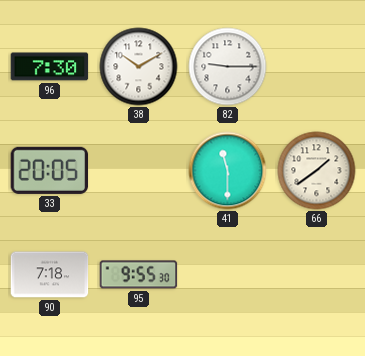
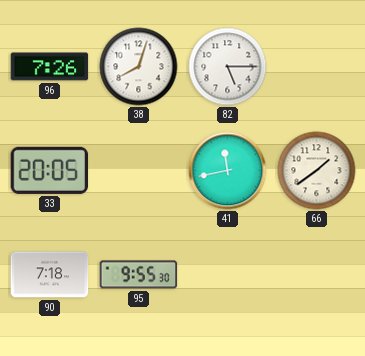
96: 7:30 -> 7:26
38: 10:10 -> 8:03
82: 9:15 -> 5:15
41: 11:30 -> 11:43
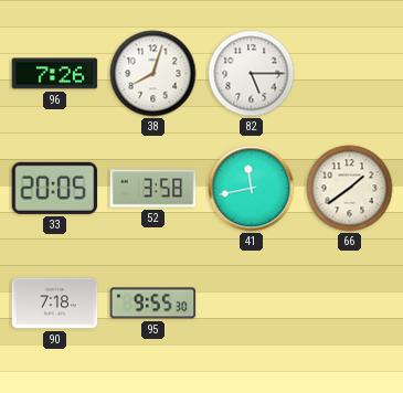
52: none -> 3:58
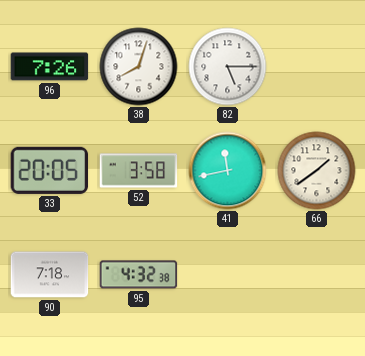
95: 9:55 -> 4:32
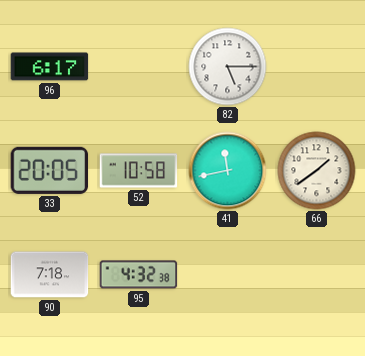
96: 7:26 -> 6:17
38: 8:03 -> none
52: 3:58 -> 10:58
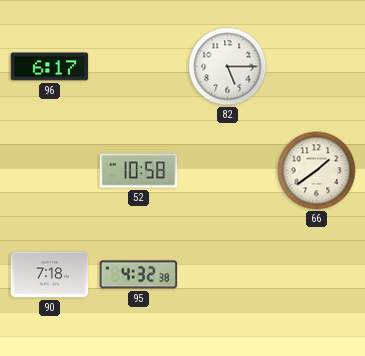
33: 20:05 -> none
41: 11:43 -> none
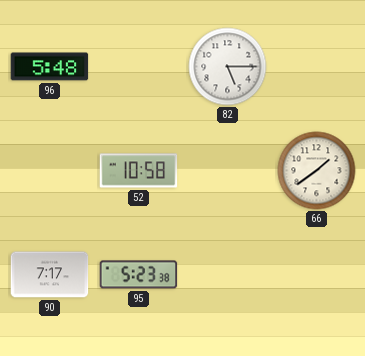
96: 6:17 -> 5:48
90: 7:18 -> 7:17
95: 4:32 -> 5:23
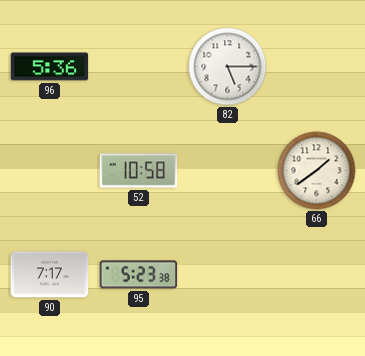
96: 5:48 -> 5:36
